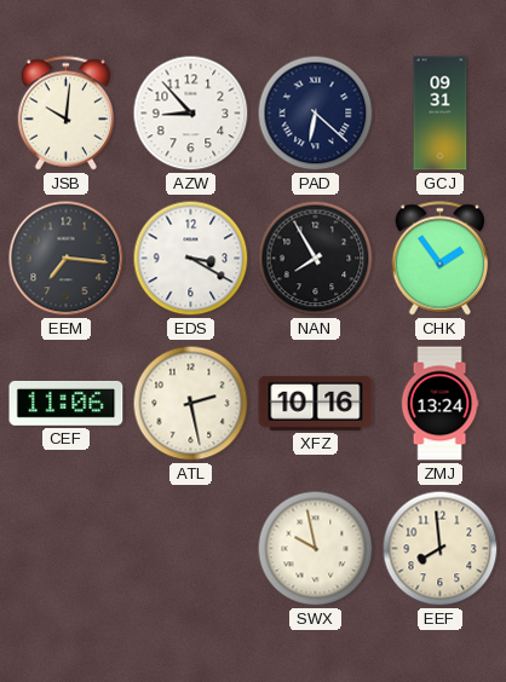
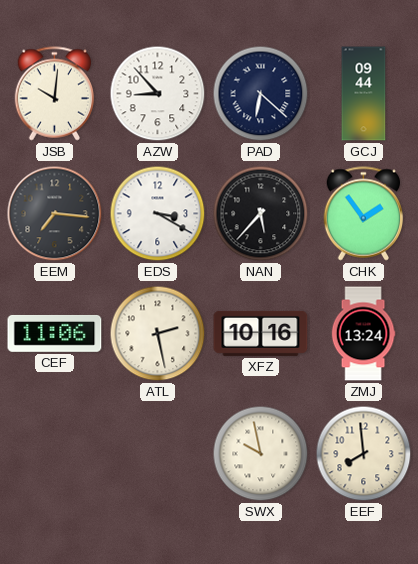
GCJ: 09:31 -> 09:44
NAN: 7:55 -> 5:37
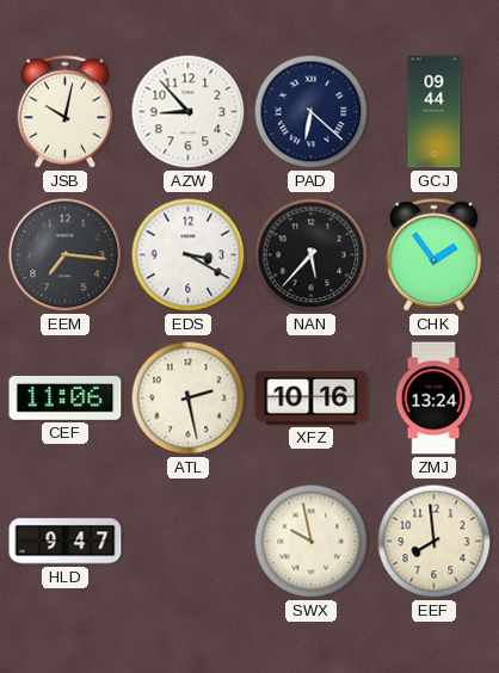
JSB: 10:01 -> 10:02
HLD: none -> 9:47
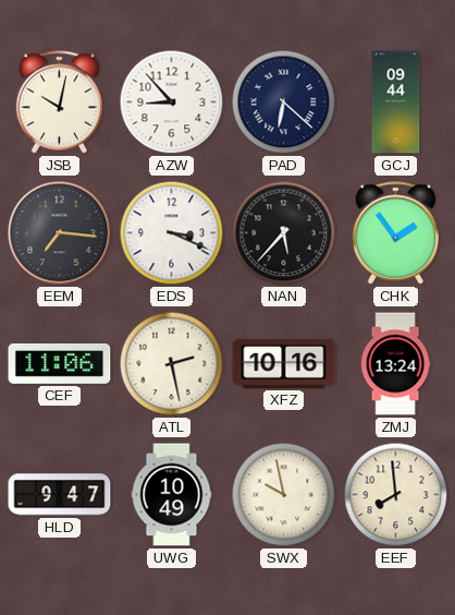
EDS: 3:20 -> 3:19
UWG: none -> 10:49
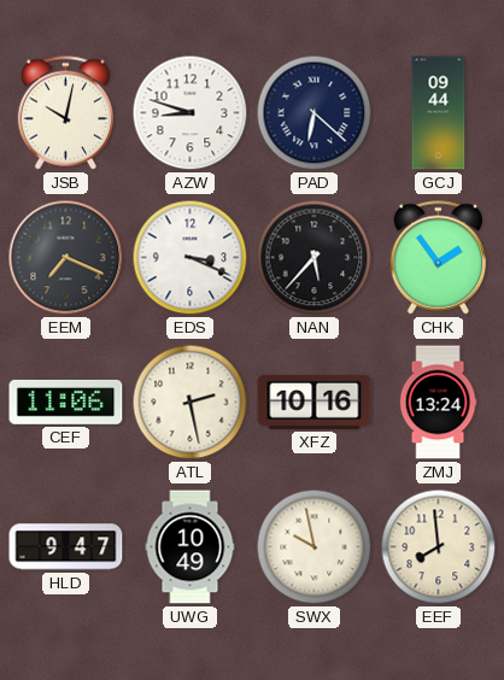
AZW: 8:53 -> 8:48
EEM: 7:16 -> 7:19
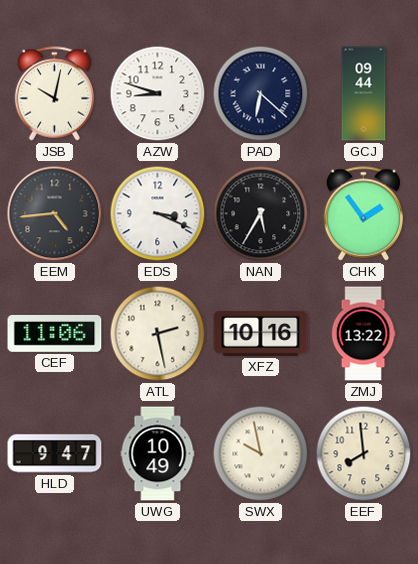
EEM: 7:19 -> 4:44
NAN: 5:37 -> 5:35
ZMJ: 13:24 -> 13:22
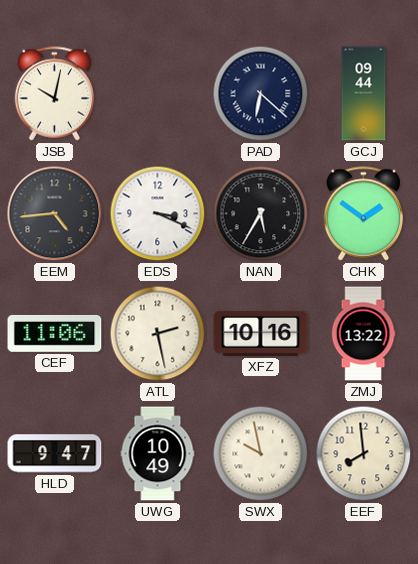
AZW: 8:48 -> none
CHK: 1:54 -> 1:51
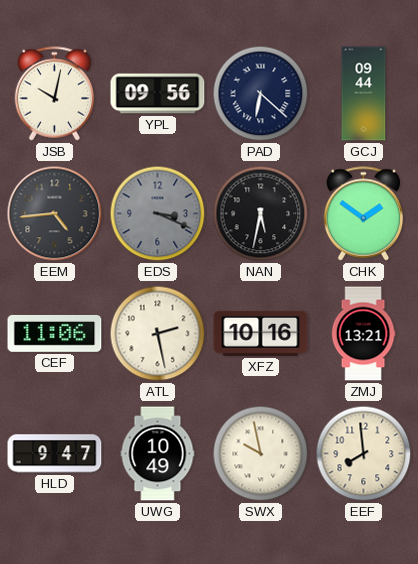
YPL: none -> 09:56
EDS dial: white -> grey
NAN: 5:35 -> 5:32
ZMJ: 13:22 -> 13:21
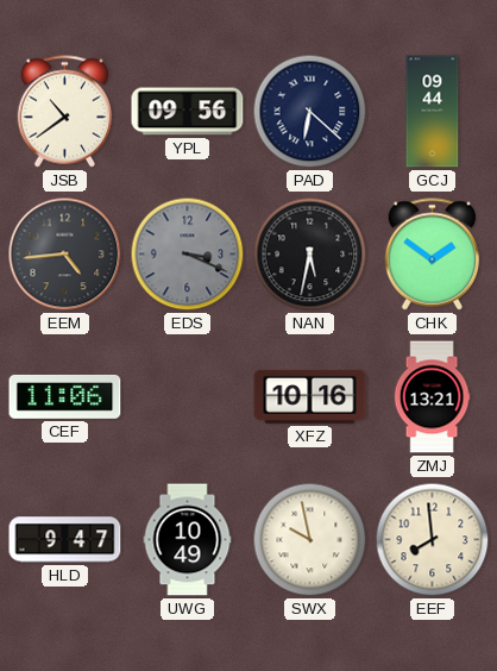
JSB: 10:02 -> 10:39
ATL: 2:28 -> none
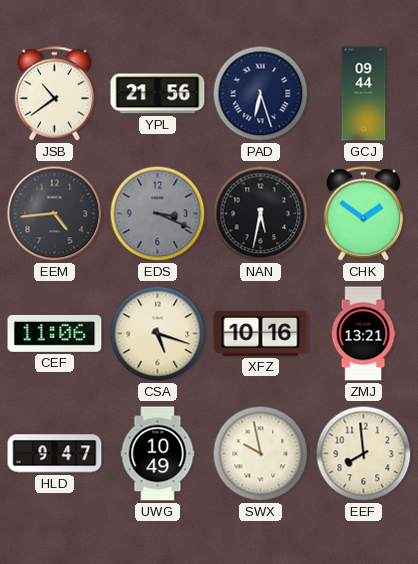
YPL: 09:56 -> 21:56
PAD: 6:22 -> 6:27
CSA: none -> 5:18
